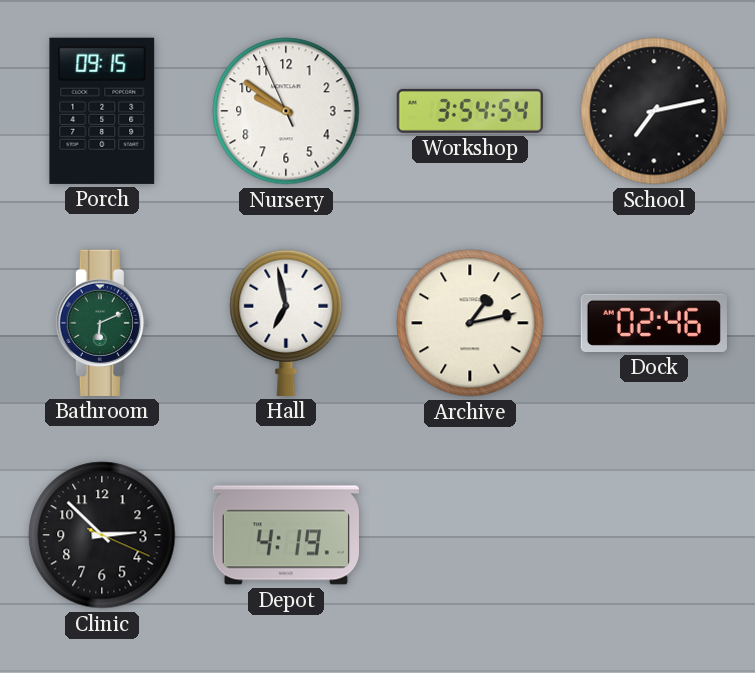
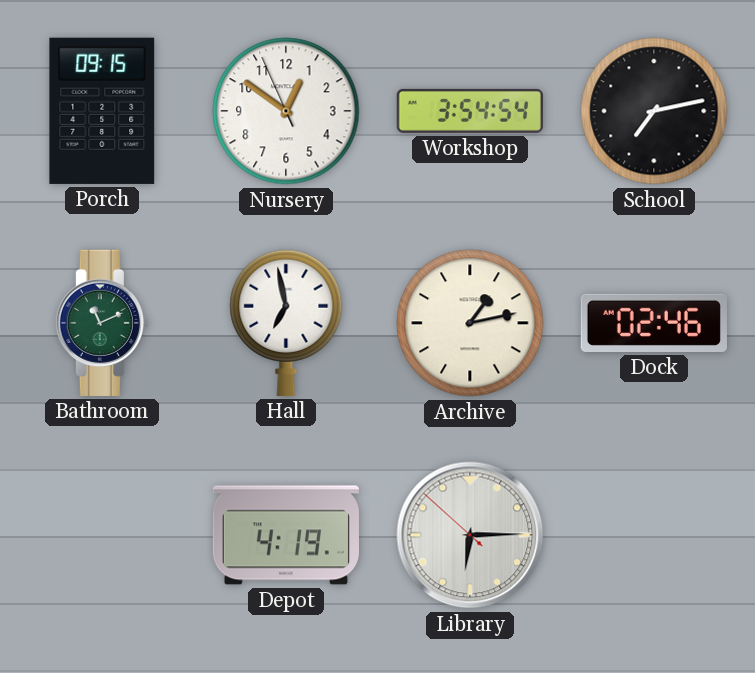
Nursery: 9:50 -> 12:50
Bathroom: 6:11 -> 11:11
Clinic: 2:52 -> none
Library: none -> 6:14
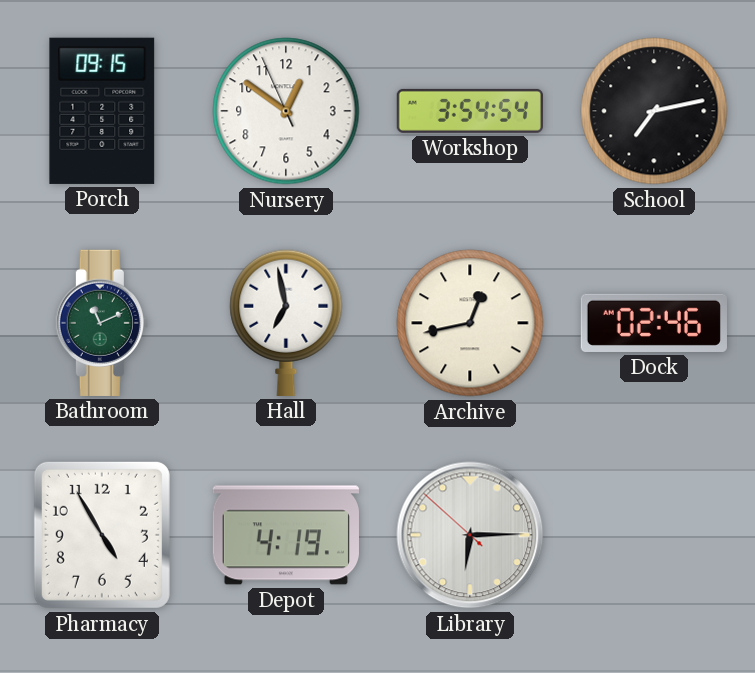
Archive: 1:13 -> 12:43
Pharmacy: none -> 4:55
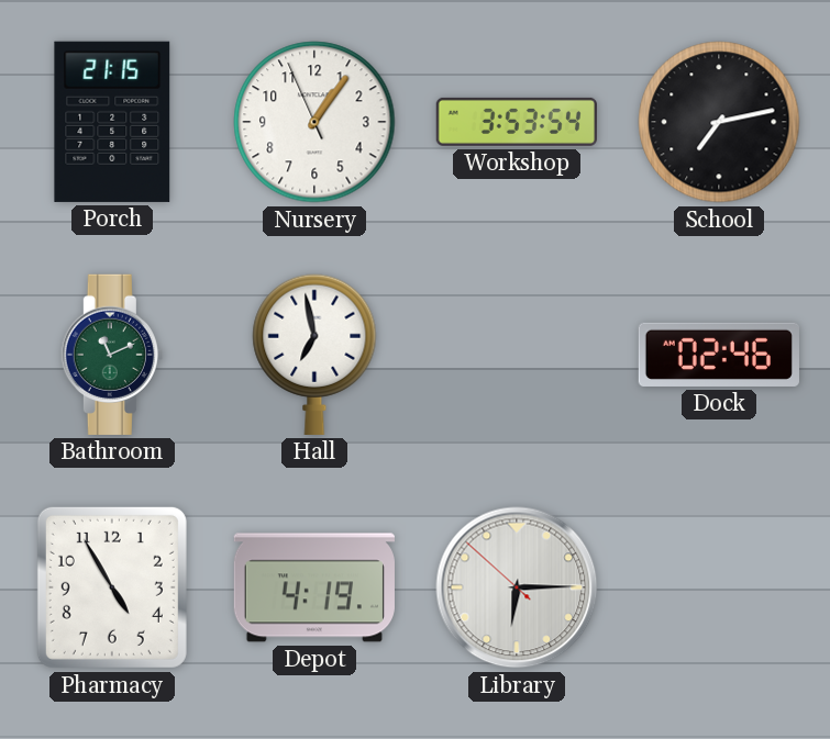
Porch: 09:15 -> 21:15
Nursery: 12:50 -> 1:05
Workshop: 3:54 -> 3:53
Archive: 12:43 -> none
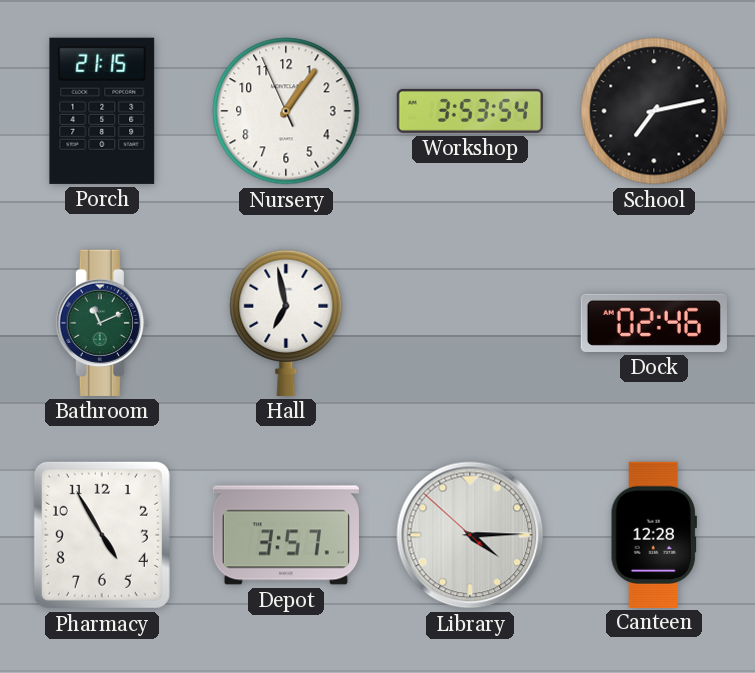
Depot: 4:19 -> 3:57
Library: 6:14 -> 4:14
Canteen: none -> 12:28
